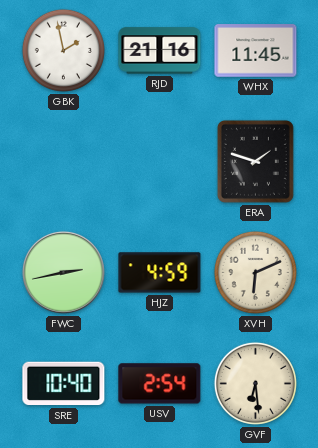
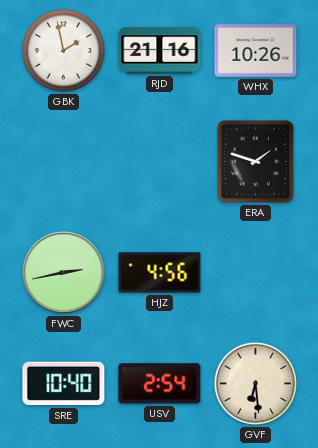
WHX: 11:45 -> 10:26
HJZ: 4:59 -> 4:56
XVH: 6:11 -> none
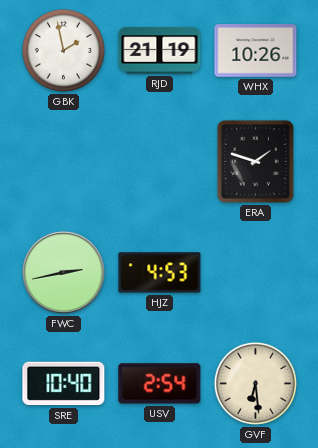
RJD: 21:16 -> 21:19
HJZ: 4:56 -> 4:53
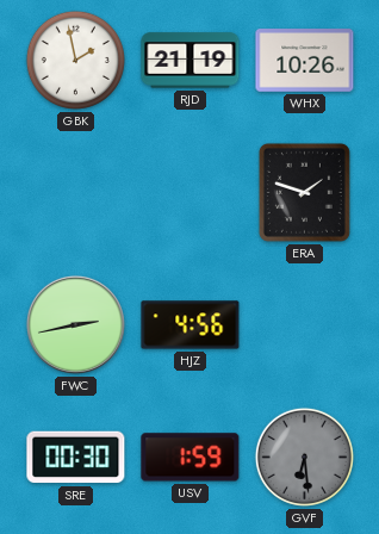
HJZ: 4:53 -> 4:56
SRE: 10:40 -> 00:30
USV: 2:54 -> 1:59
GVF dial: cream -> grey
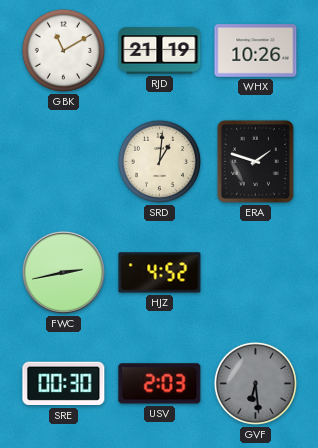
GBK: 1:58 -> 11:10
SRD: none -> 1:01
HJZ: 4:56 -> 4:52
USV: 1:59 -> 2:03
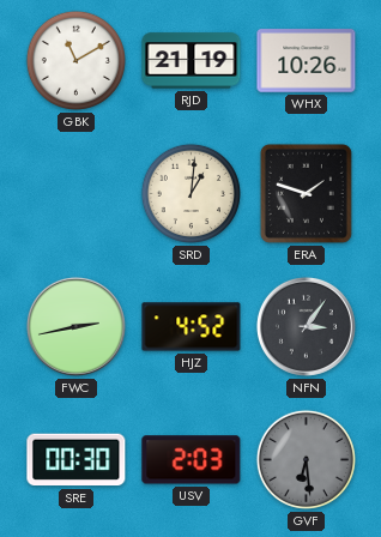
NFN: none -> 3:06
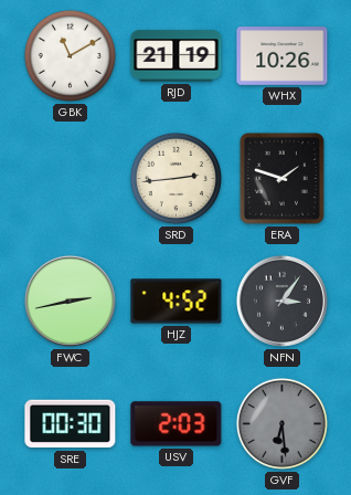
SRD: 1:01 -> 2:44
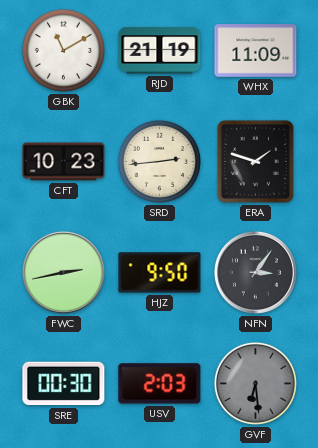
WHX: 10:26 -> 11:09
CFT: none -> 10:23
HJZ: 4:52 -> 9:50
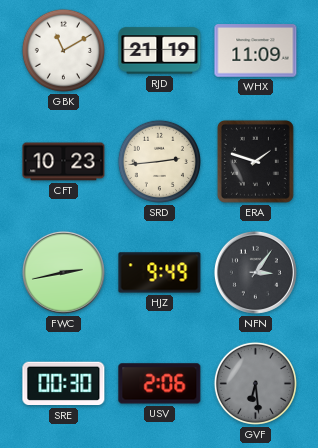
HJZ: 9:50 -> 9:49
USV: 2:03 -> 2:06
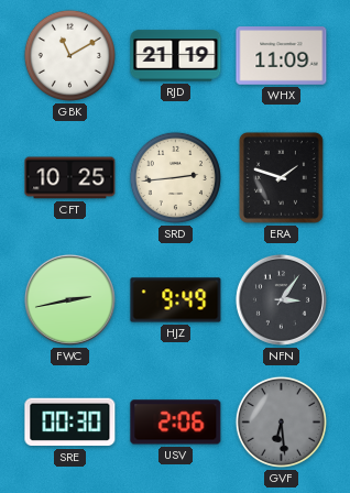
CFT: 10:23 -> 10:25
